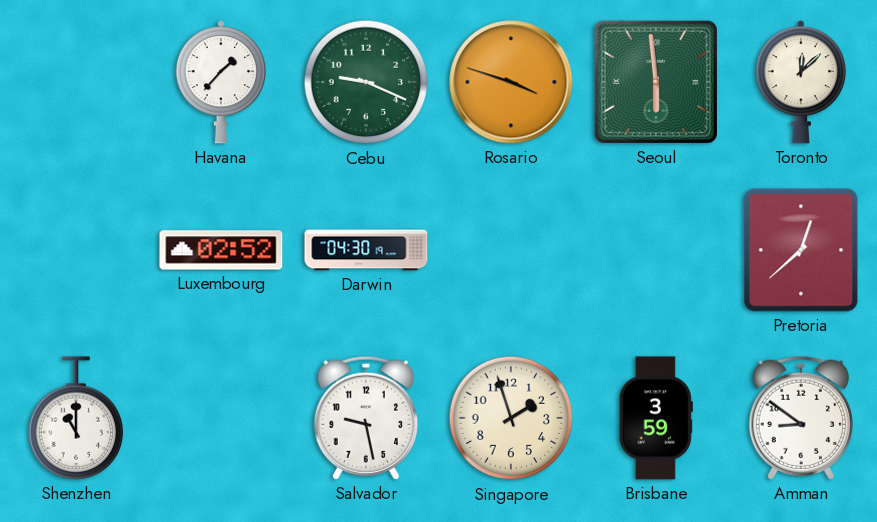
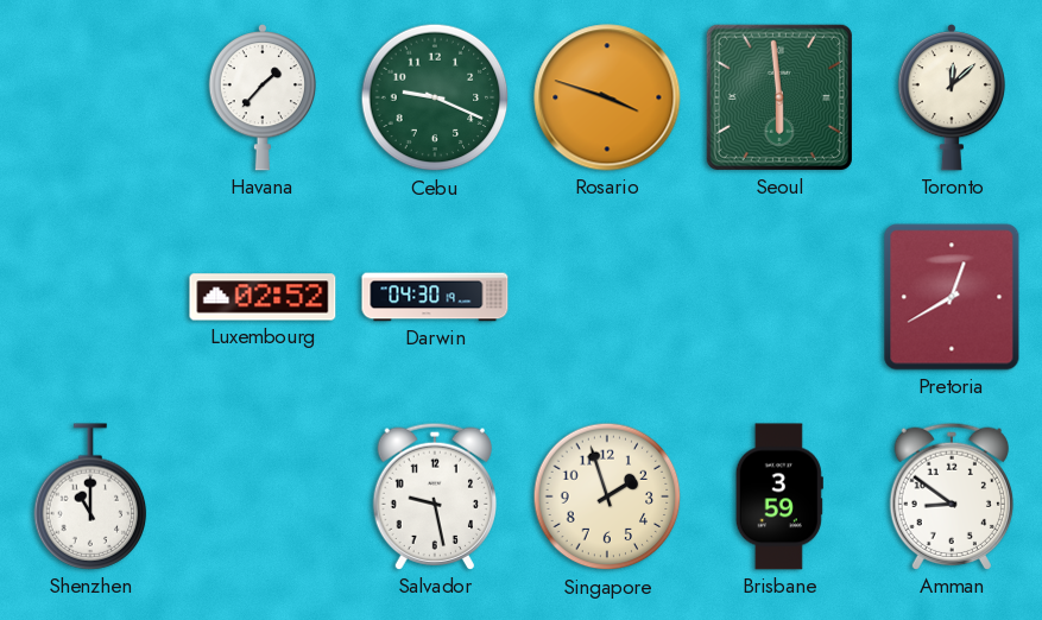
Pretoria: 12:38 -> 12:40
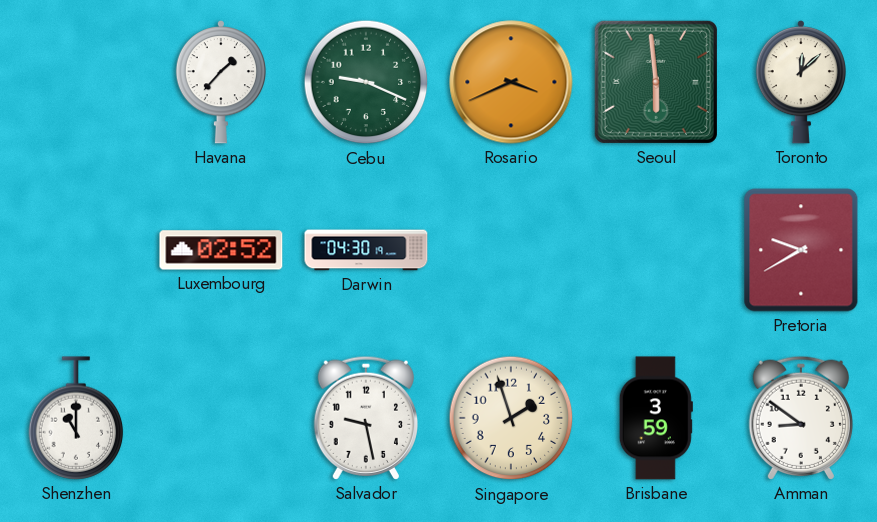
Rosario: 3:48 -> 3:41
Pretoria: 12:40 -> 9:40
